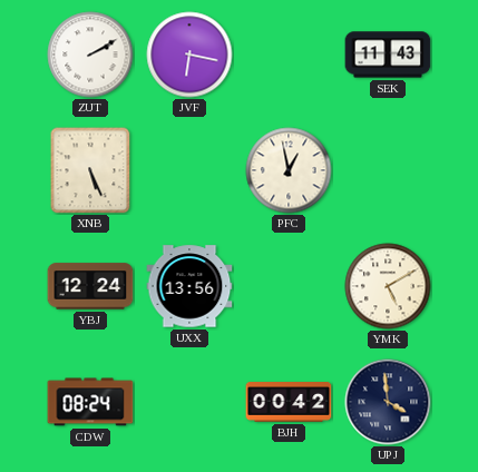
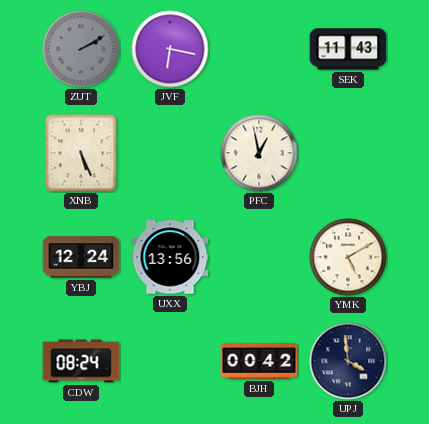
ZUT dial: white -> grey
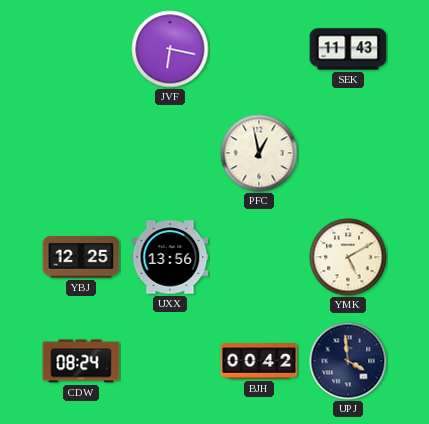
ZUT: 2:10 -> none
XNB: 5:26 -> none
YBJ: 12:24 -> 12:25
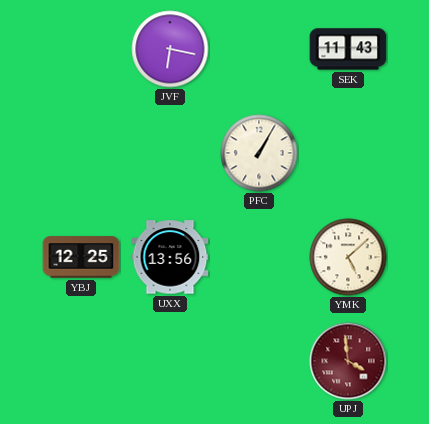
PFC: 12:58 -> 1:05
YMK: 5:10 -> 5:08
CDW: 08:24 -> none
BJH: 00:42 -> none
UPJ dial: navy -> burgundy
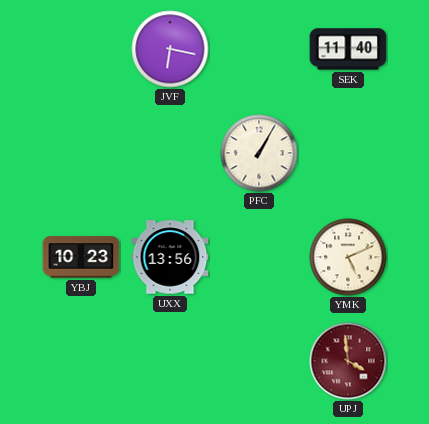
SEK: 11:43 -> 11:40
YBJ: 12:25 -> 10:23
YMK: 5:08 -> 5:11
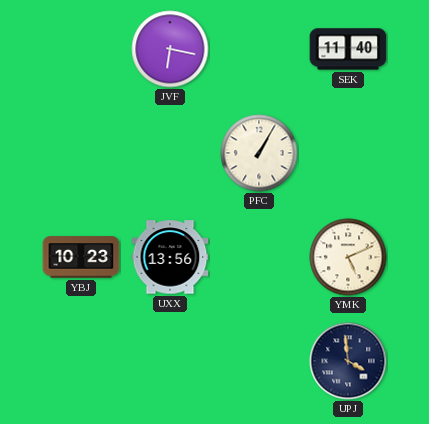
UPJ dial: burgundy -> navy
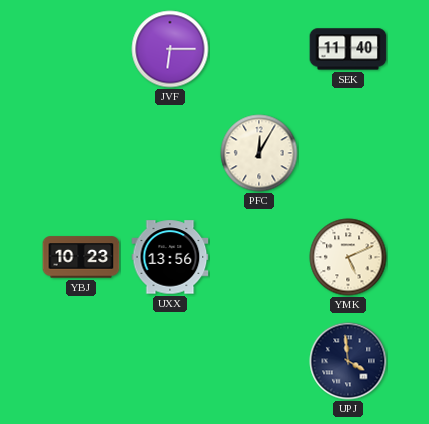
JVF: 6:17 -> 6:15
PFC: 1:05 -> 12:05
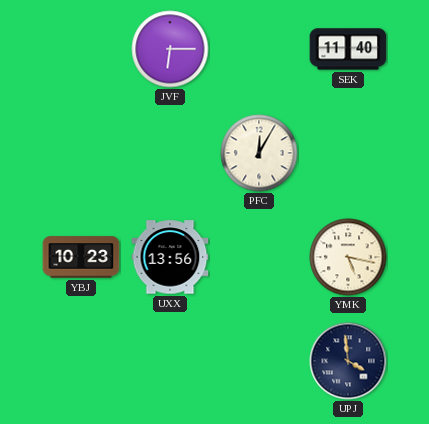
YMK: 5:11 -> 5:17
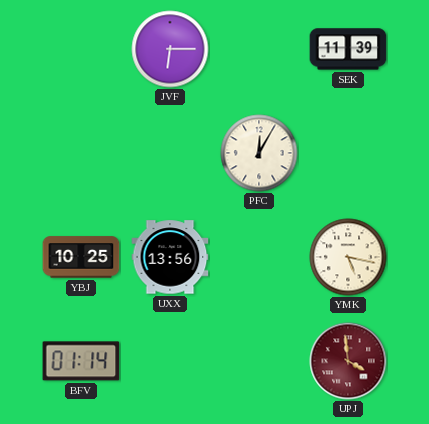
SEK: 11:40 -> 11:39
YBJ: 10:23 -> 10:25
BFV: none -> 01:14
UPJ dial: navy -> burgundy
